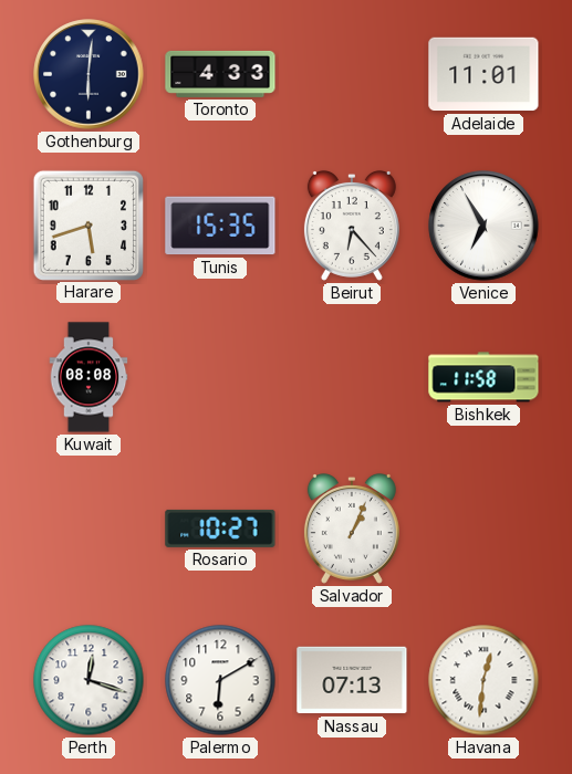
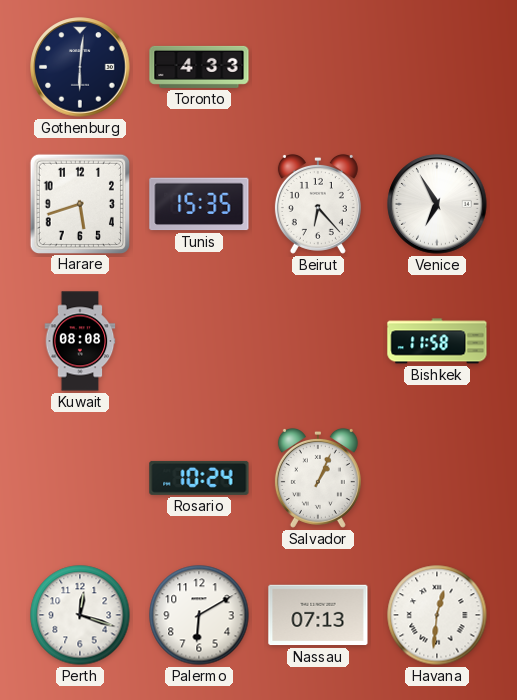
Adelaide: 11:01 -> none
Rosario: 10:27 -> 10:24
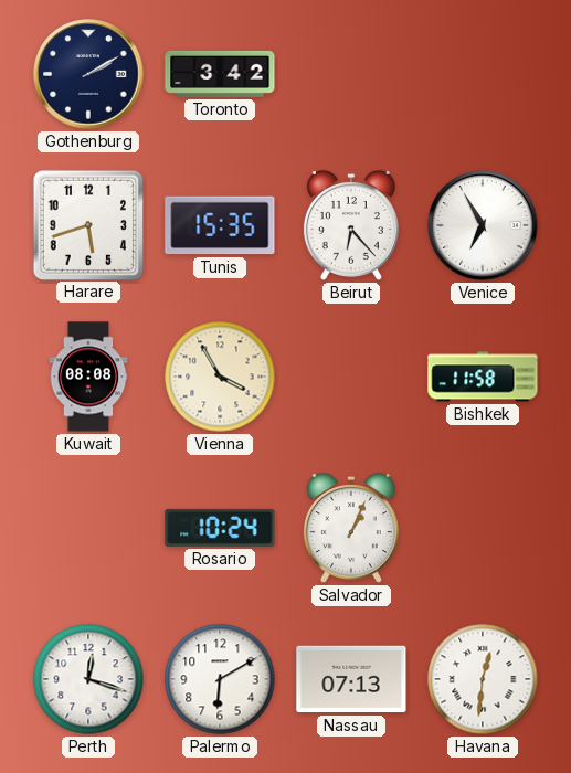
Gothenburg: 6:01 -> 2:10
Toronto: 4:33 -> 3:42
Vienna: none -> 3:55
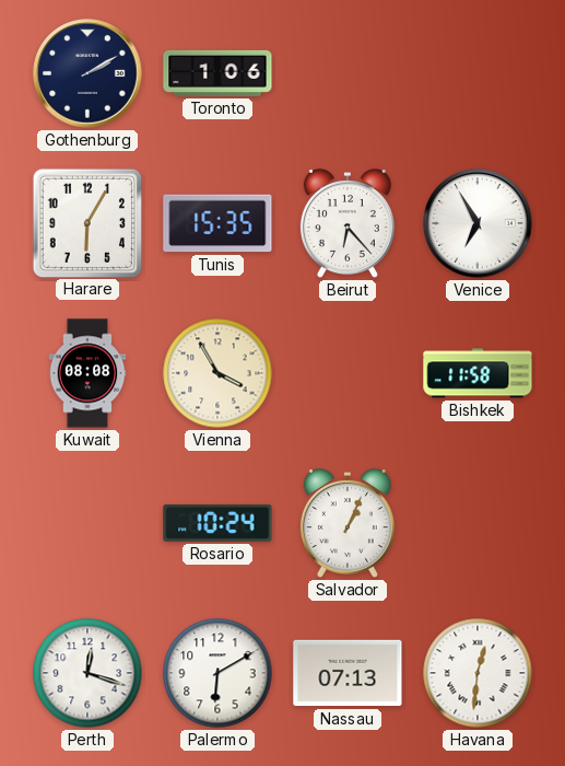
Toronto: 3:42 -> 1:06
Harare: 5:42 -> 6:05
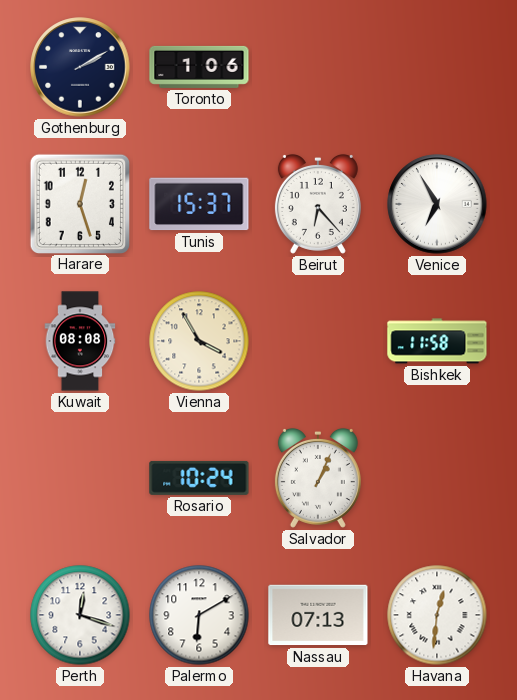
Harare: 6:05 -> 12:27
Tunis: 15:35 -> 15:37
